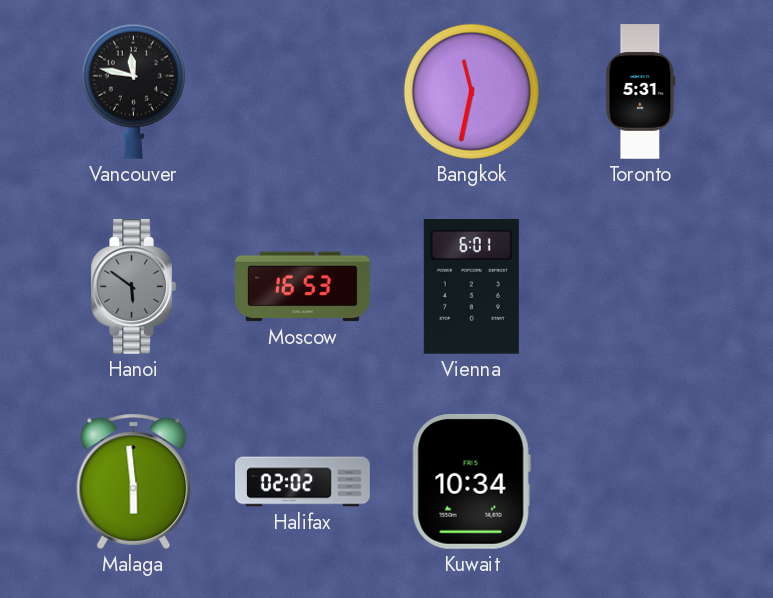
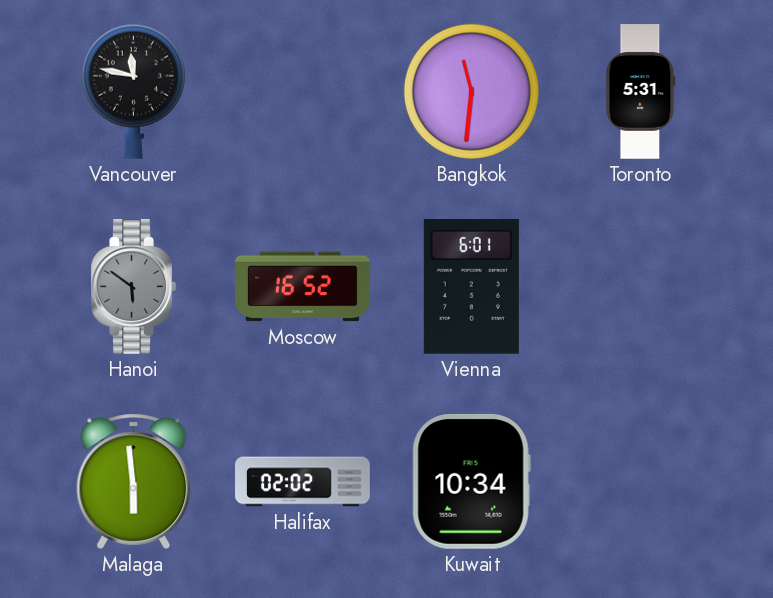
Bangkok: 11:32 -> 11:31
Moscow: 16:53 -> 16:52
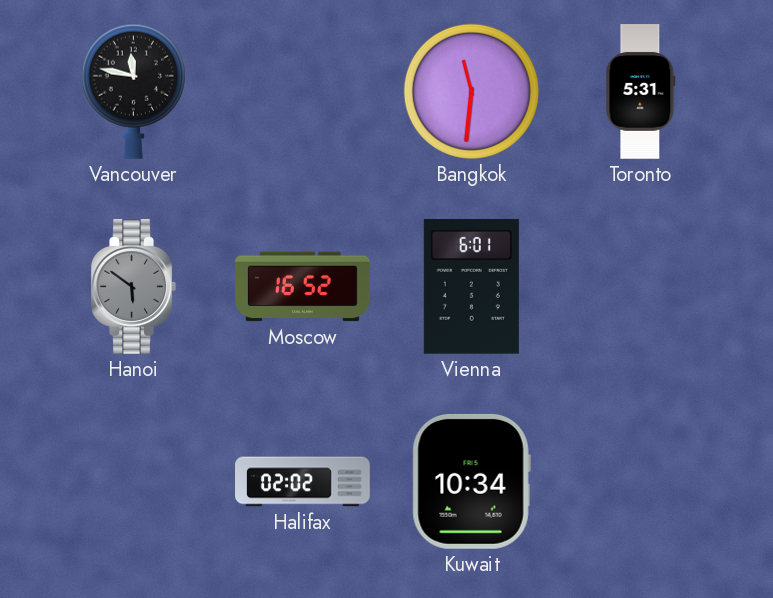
Malaga: 5:59 -> none
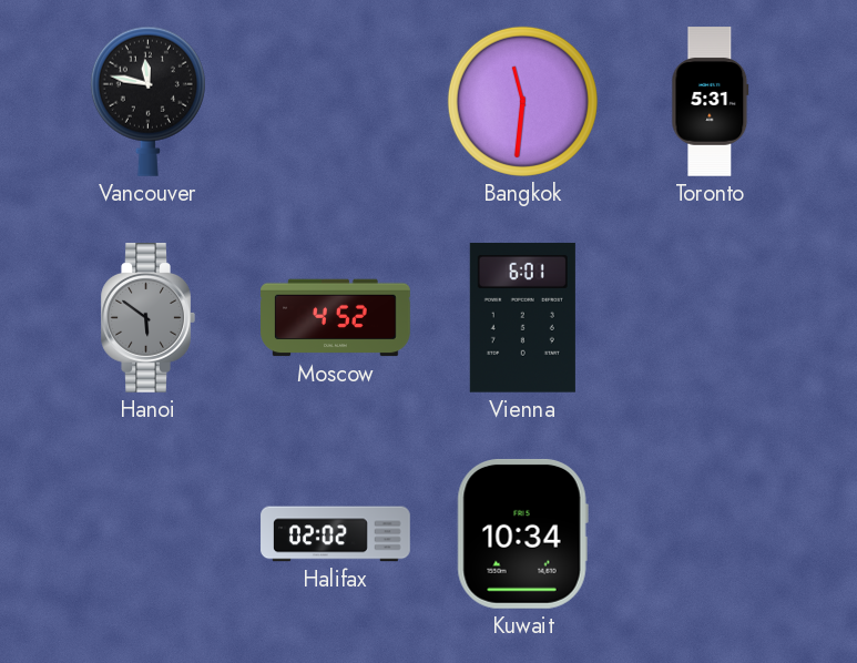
Moscow: 16:52 -> 4:52
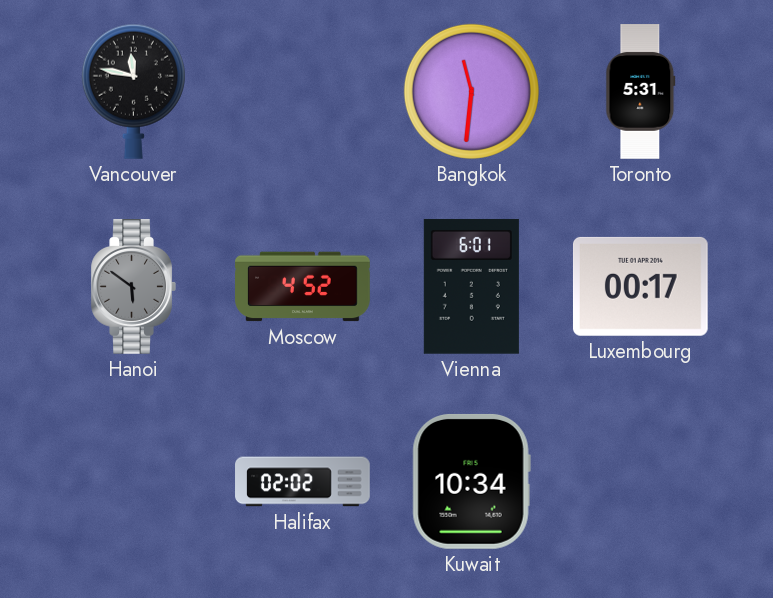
Luxembourg: none -> 00:17
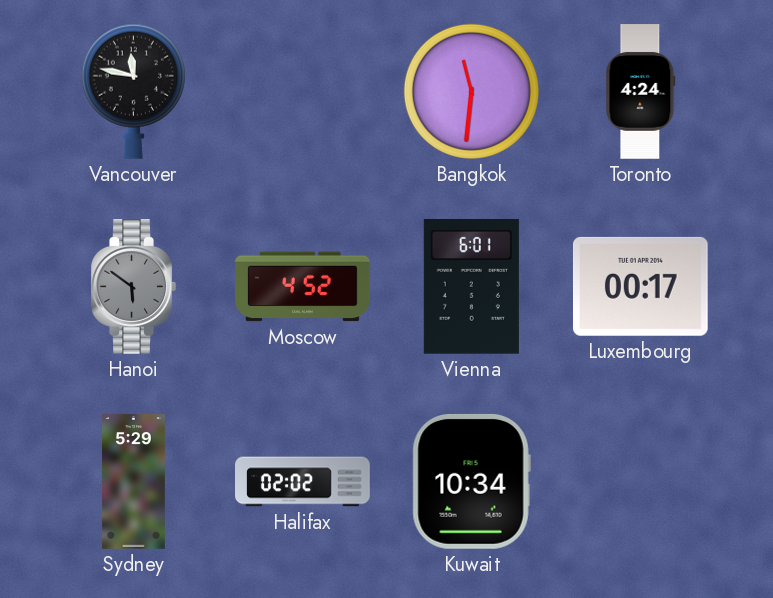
Toronto: 5:31 -> 4:24
Sydney: none -> 5:29
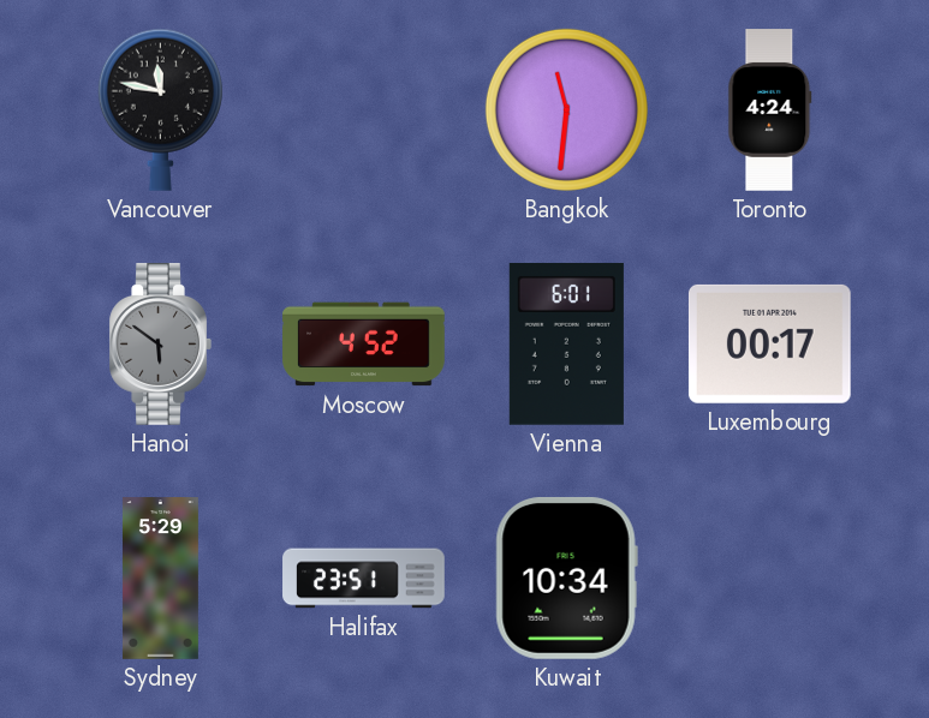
Halifax: 02:02 -> 23:51
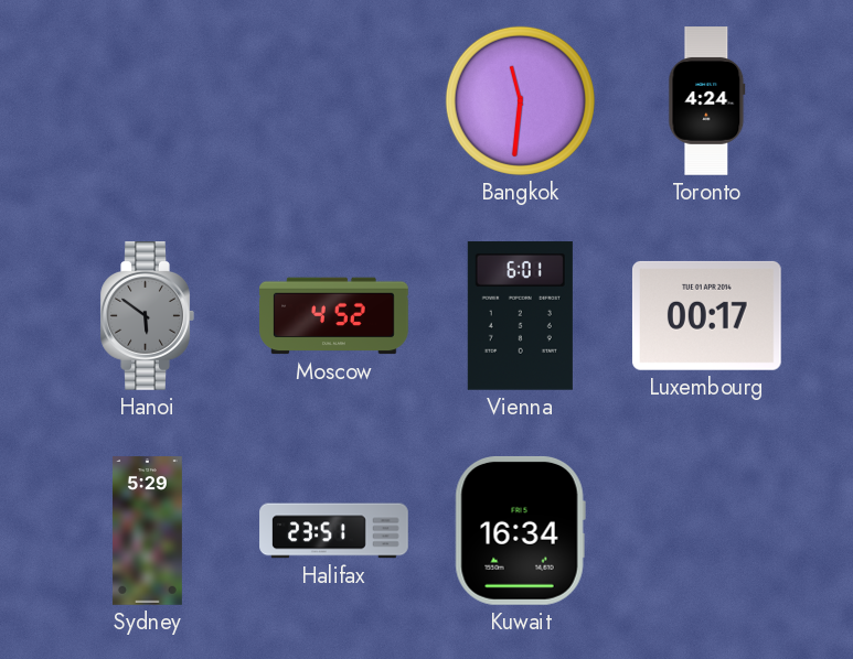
Vancouver: 11:47 -> none
Kuwait: 10:34 -> 16:34
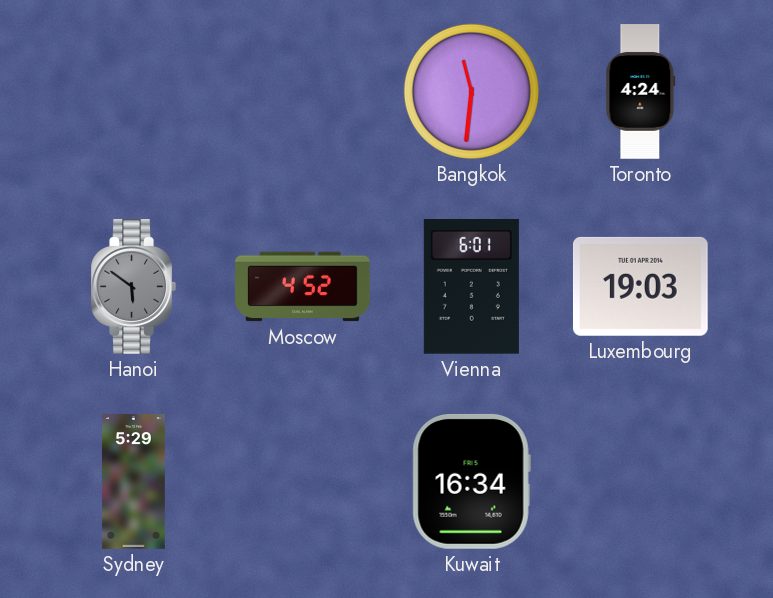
Luxembourg: 00:17 -> 19:03
Halifax: 23:51 -> none
